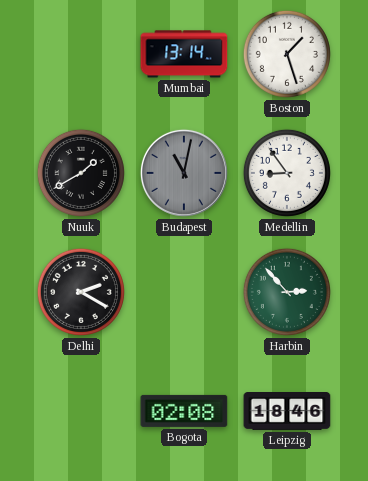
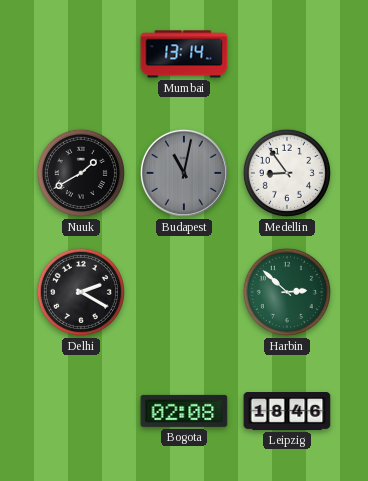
Boston: 1:27 -> none
Harbin: 2:53 -> 2:52
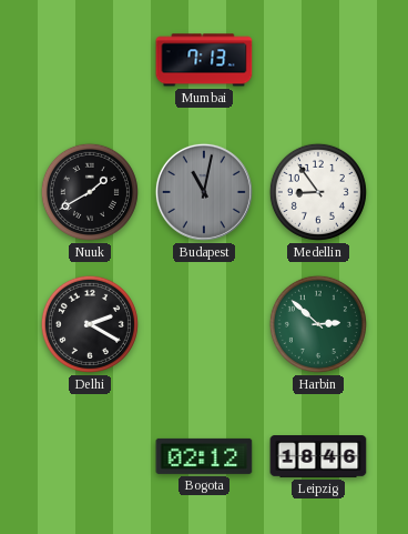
Mumbai: 13:14 -> 7:13
Bogota: 02:08 -> 02:12
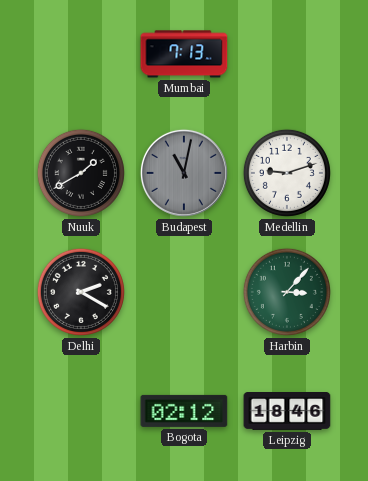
Medellin: 8:54 -> 9:12
Harbin: 2:52 -> 3:07
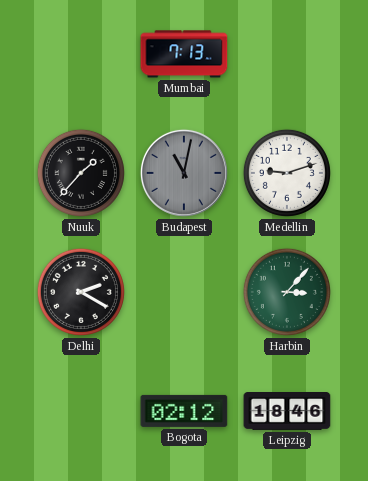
Nuuk: 1:40 -> 1:37
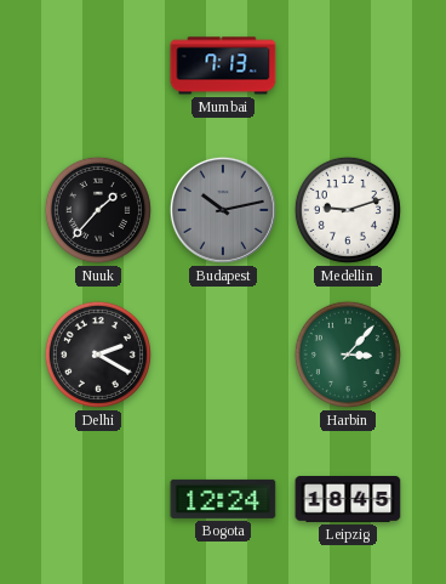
Budapest: 11:02 -> 10:13
Bogota: 02:12 -> 12:24
Leipzig: 18:46 -> 18:45
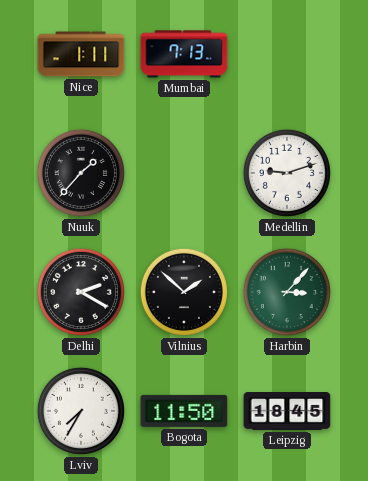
Nice: none -> 1:11
Budapest: 10:13 -> none
Vilnius: none -> 1:52
Lviv: none -> 7:35
Bogota: 12:24 -> 11:50
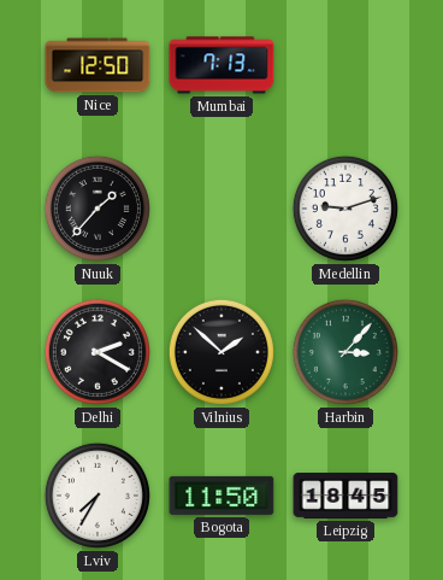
Nice: 1:11 -> 12:50
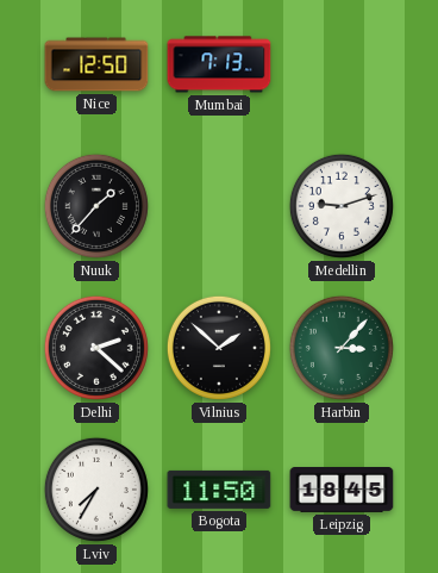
Delhi: 2:20 -> 2:22
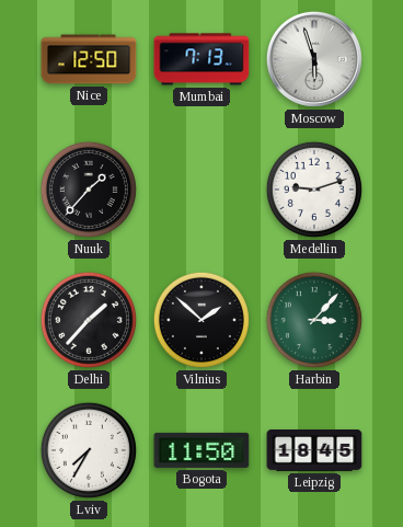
Moscow: none -> 5:57
Delhi: 2:22 -> 1:37
